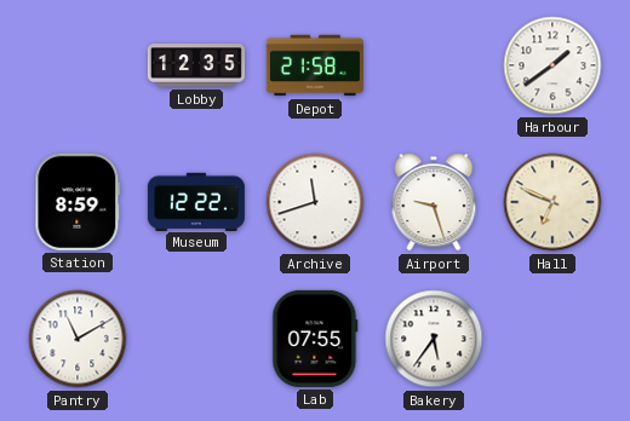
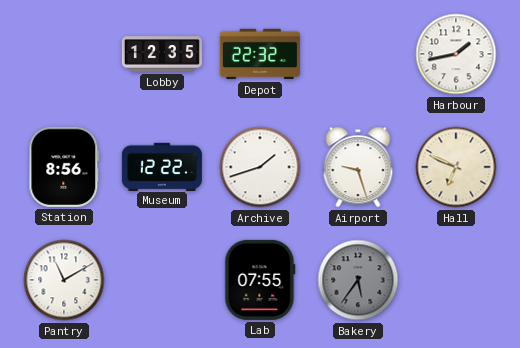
Depot: 21:58 -> 22:32
Harbour: 1:39 -> 1:43
Station: 8:59 -> 8:56
Archive: 11:42 -> 1:42
Bakery dial: white -> grey
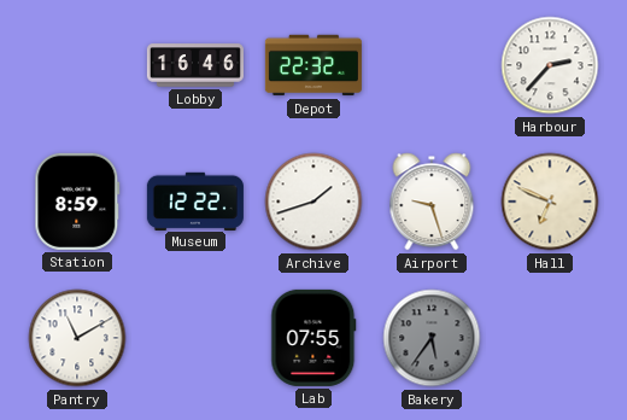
Lobby: 12:35 -> 16:46
Harbour: 1:43 -> 2:37
Station: 8:56 -> 8:59
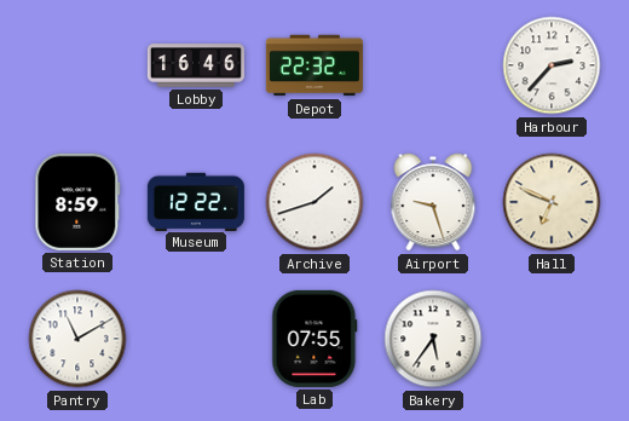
Bakery dial: grey -> white
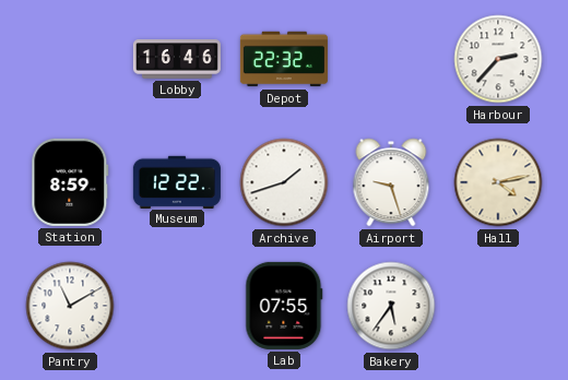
Hall: 6:49 -> 4:13
